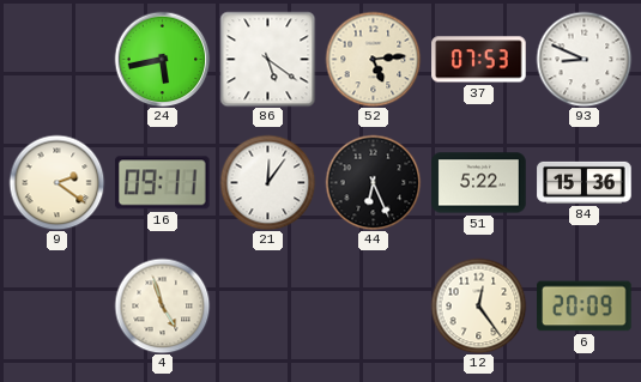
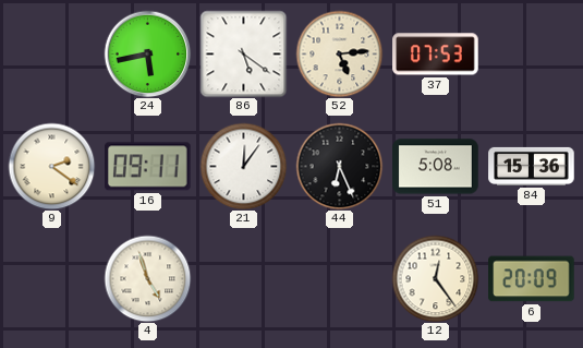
93: 8:49 -> none
51: 5:22 -> 5:08
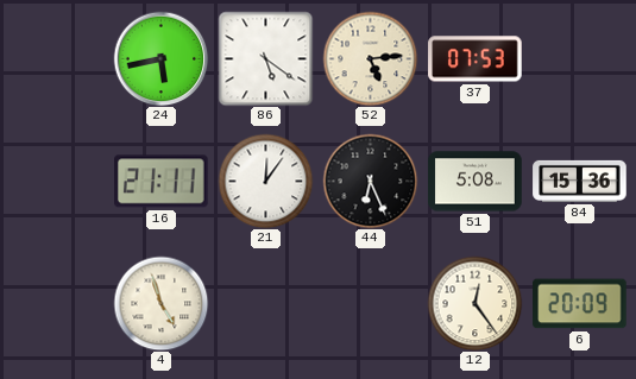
9: 2:21 -> none
16: 09:11 -> 21:11
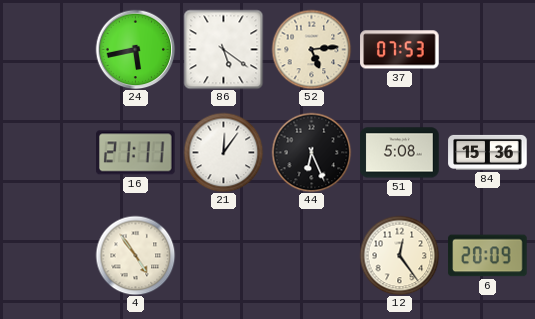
4: 4:57 -> 4:54
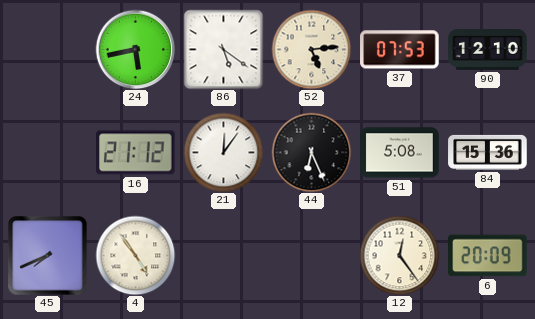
90: none -> 12:10
16: 21:11 -> 21:12
45: none -> 7:41
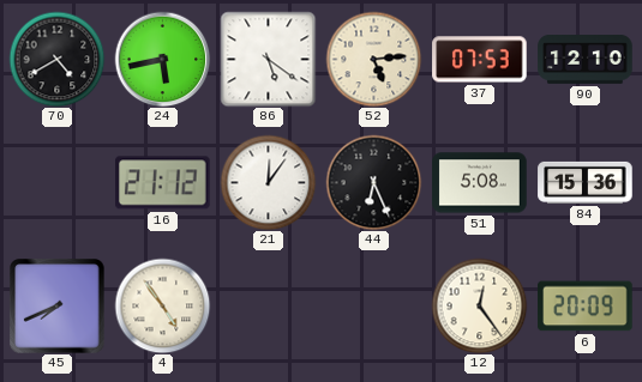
70: none -> 4:40
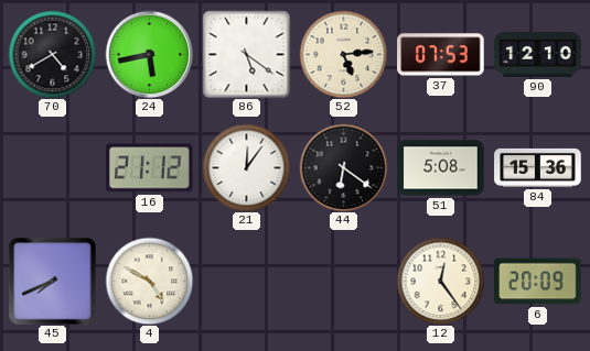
44: 6:26 -> 6:21
4: 4:54 -> 4:50
